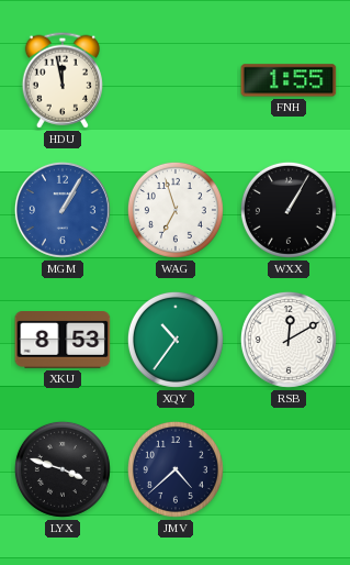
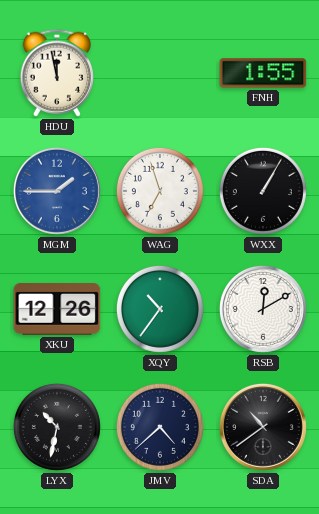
MGM: 1:05 -> 1:45
XKU: 8:53 -> 12:26
LYX: 3:48 -> 10:32
SDA: none -> 10:39
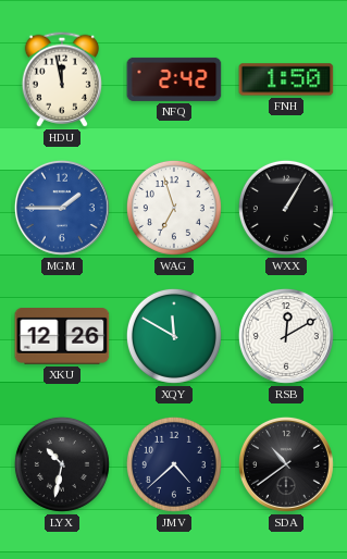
NFQ: none -> 2:42
FNH: 1:55 -> 1:50
XQY: 10:36 -> 11:50
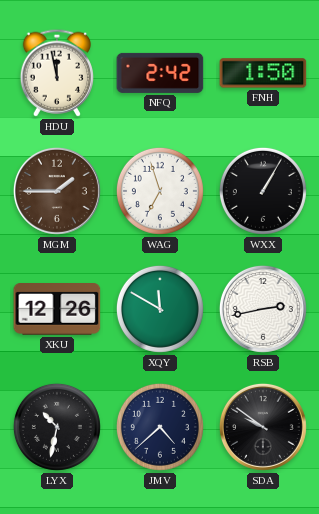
MGM dial: blue -> brown
RSB: 12:10 -> 2:43
SDA: 10:39 -> 9:51
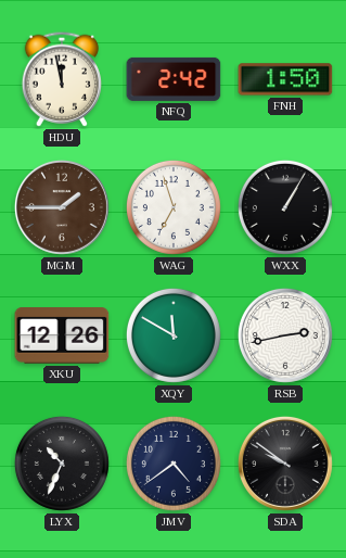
LYX: 10:32 -> 10:34
JMV: 4:38 -> 4:39
